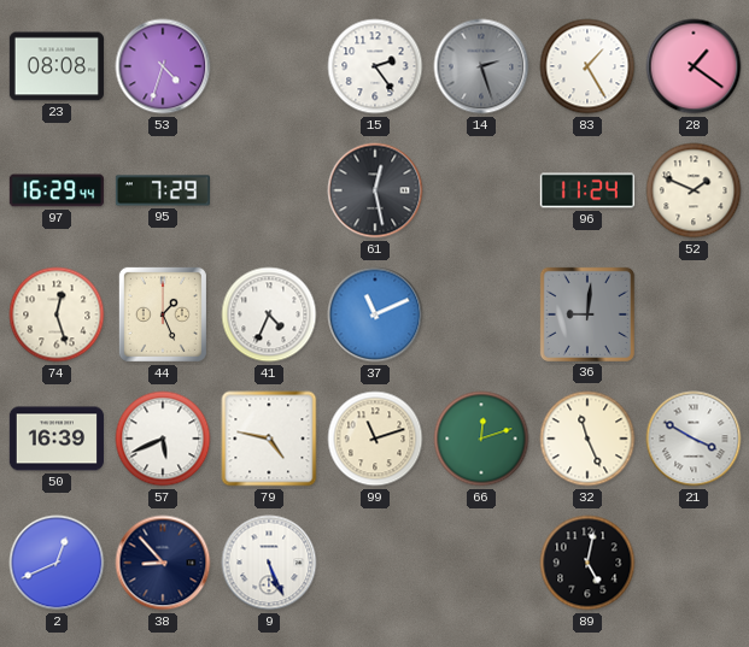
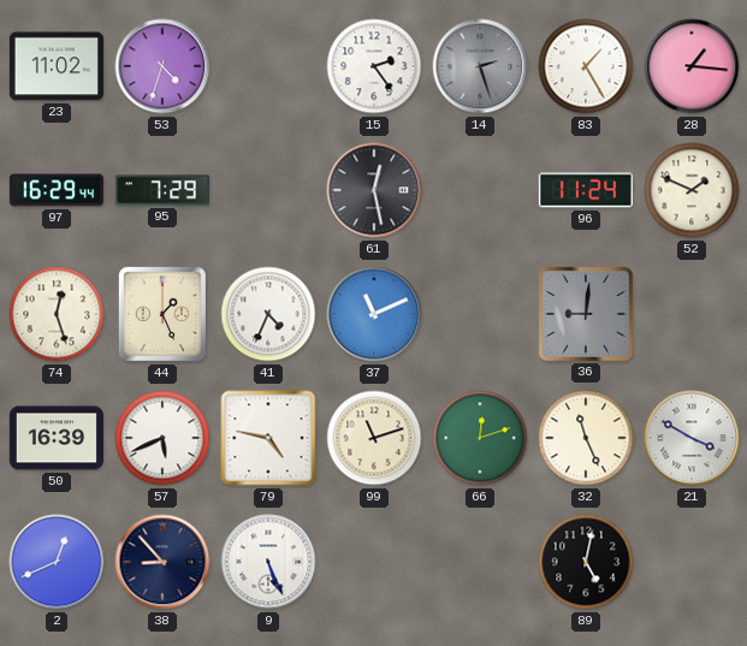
23: 08:08 -> 11:02
28: 1:21 -> 1:16
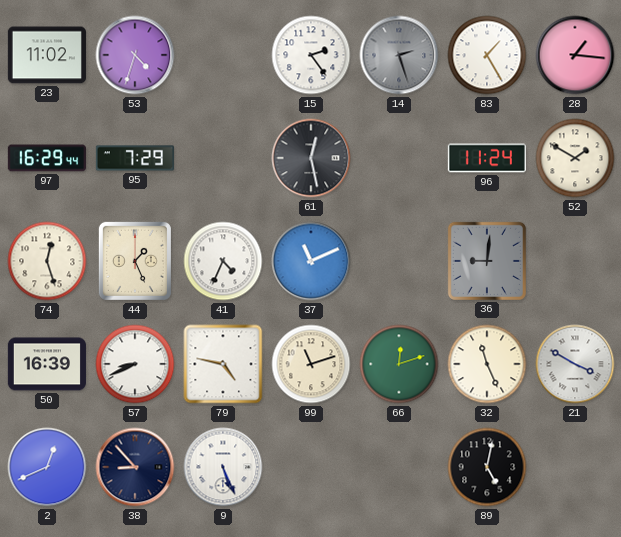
52: 1:49 -> 1:50
57: 5:41 -> 8:41
